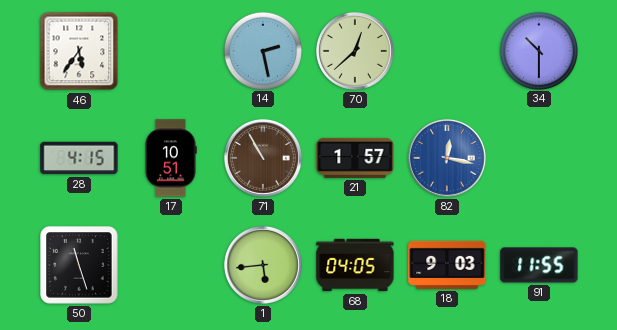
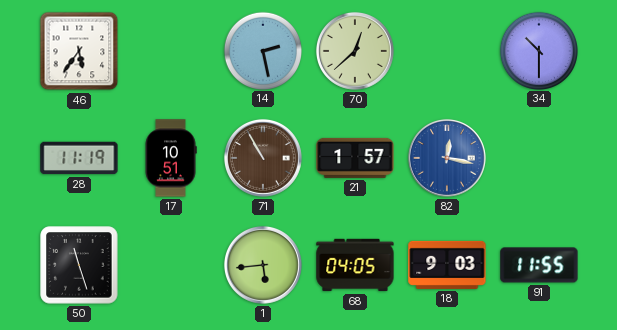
28: 4:15 -> 11:19
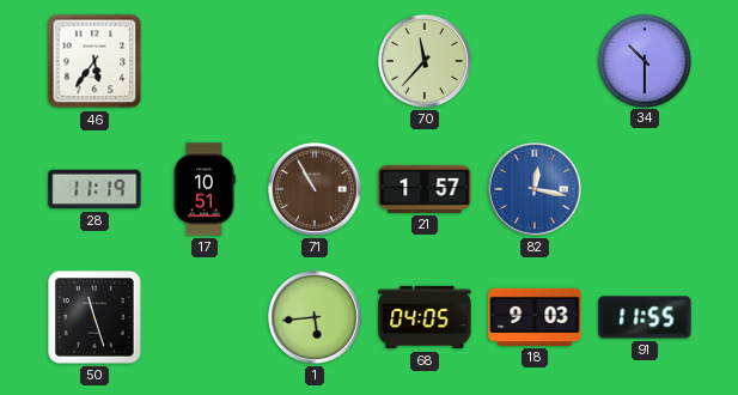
14: 2:28 -> none
70: 12:38 -> 11:37
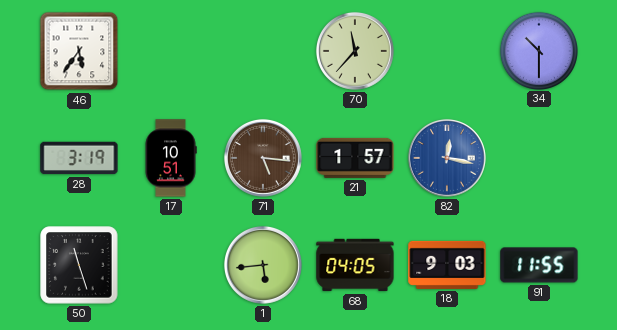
28: 11:19 -> 3:19
71: 10:55 -> 5:16
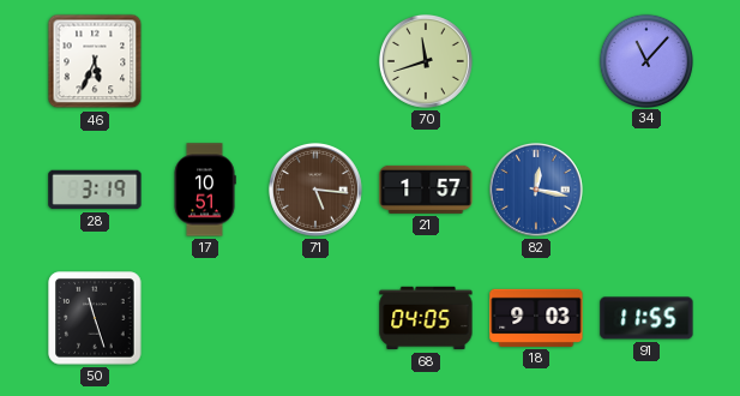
46: 5:36 -> 5:34
70: 11:37 -> 11:42
34: 10:30 -> 11:07
1: 5:44 -> none
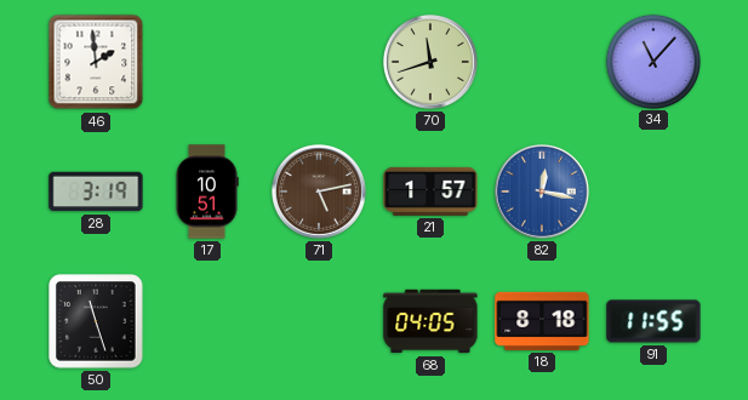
46: 5:34 -> 1:59
71: 5:16 -> 5:13
18: 9:03 -> 8:18
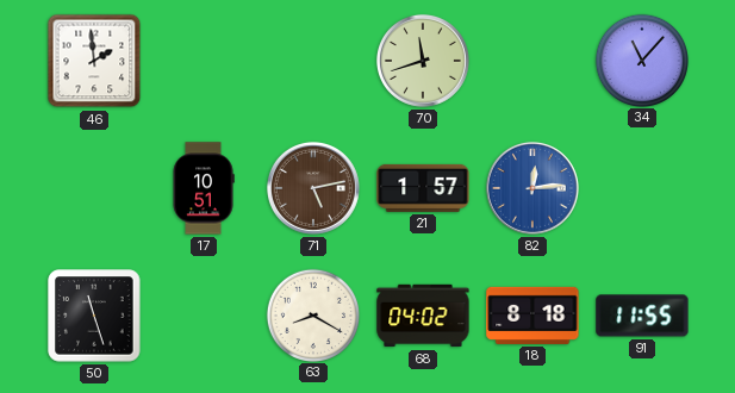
28: 3:19 -> none
82: 12:17 -> 12:14
63: none -> 8:20
68: 04:05 -> 04:02
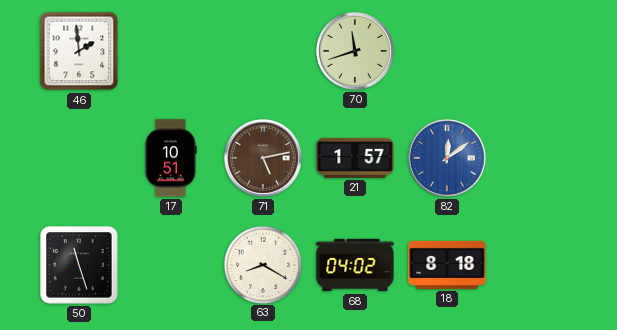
34: 11:07 -> none
82: 12:14 -> 12:09
91: 11:55 -> none
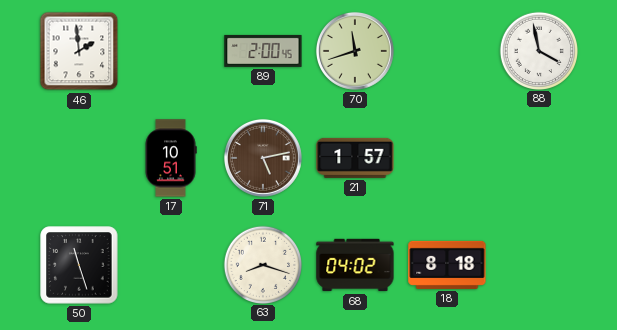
89: none -> 2:00
88: none -> 3:58
82: 12:09 -> none
63: 8:20 -> 8:18
